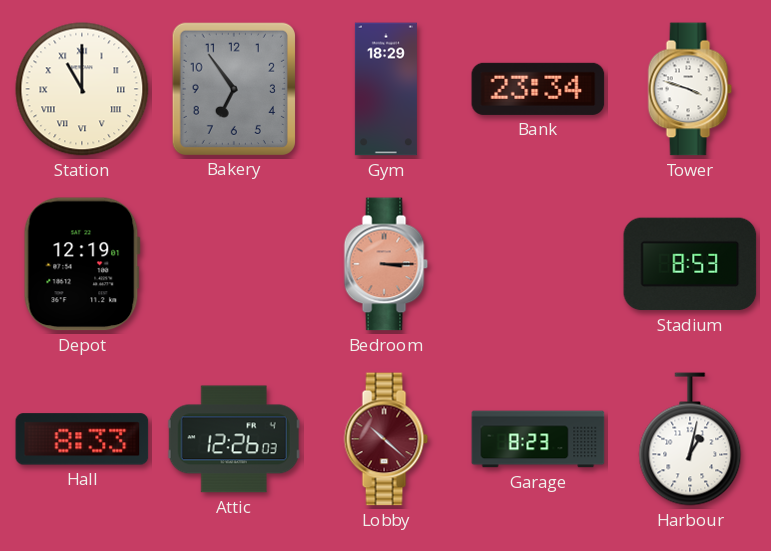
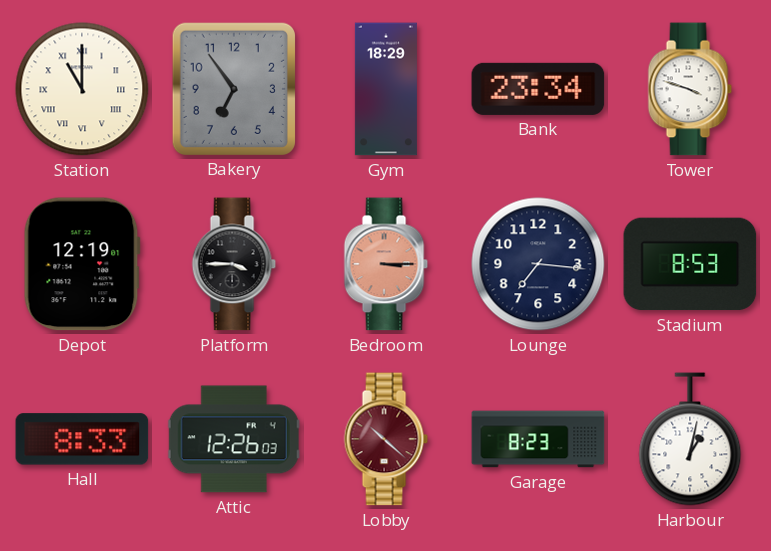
Platform: none -> 3:45
Lounge: none -> 7:16
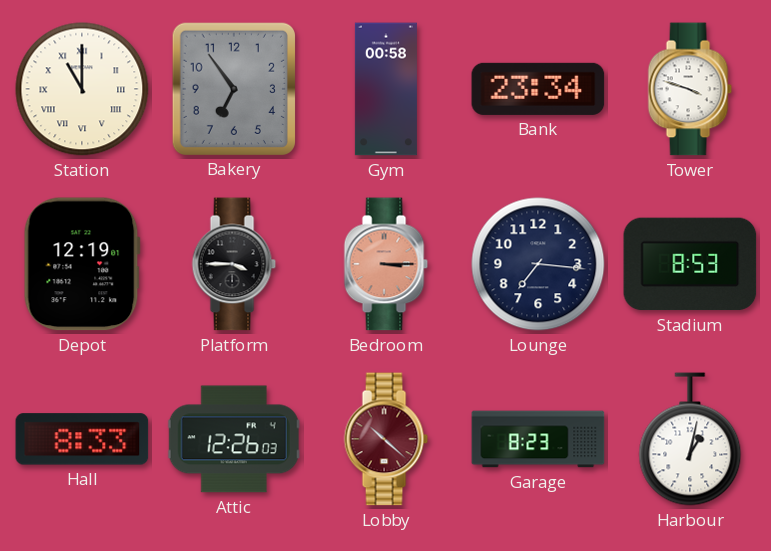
Gym: 18:29 -> 00:58
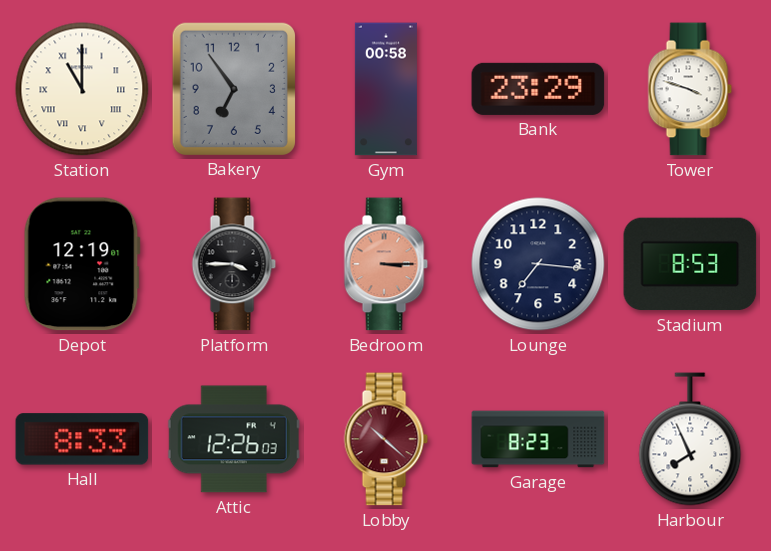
Bank: 23:34 -> 23:29
Harbour: 1:02 -> 7:56
